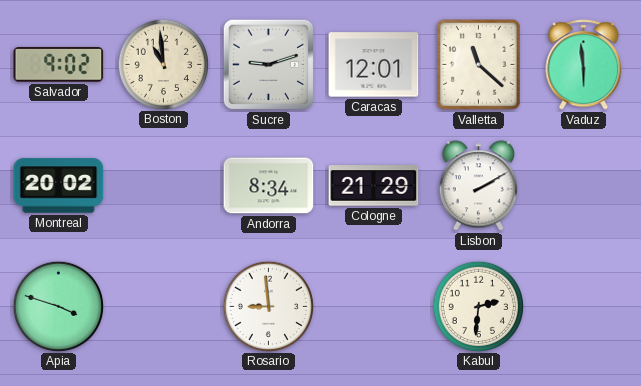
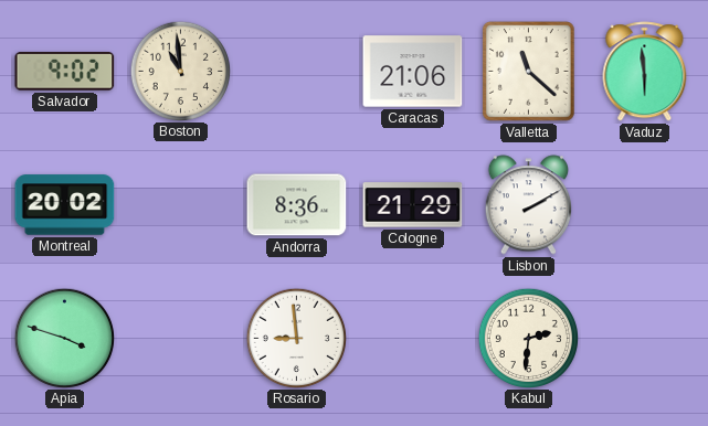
Sucre: 9:12 -> none
Caracas: 12:01 -> 21:06
Andorra: 8:34 -> 8:36
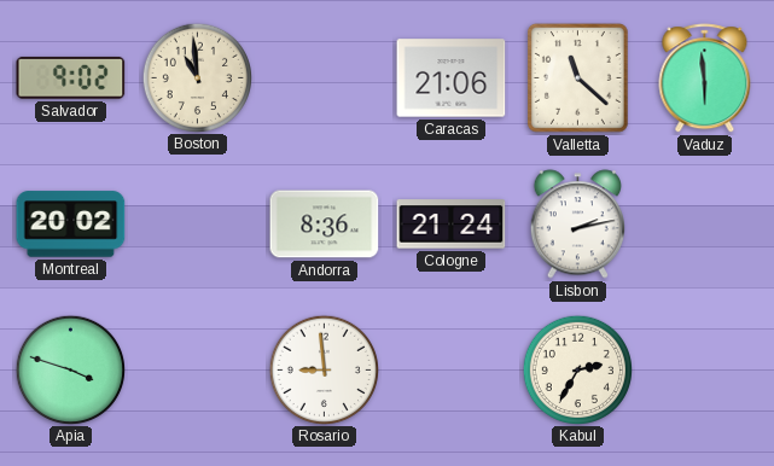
Cologne: 21:29 -> 21:24
Lisbon: 2:10 -> 2:13
Kabul: 2:31 -> 2:35
